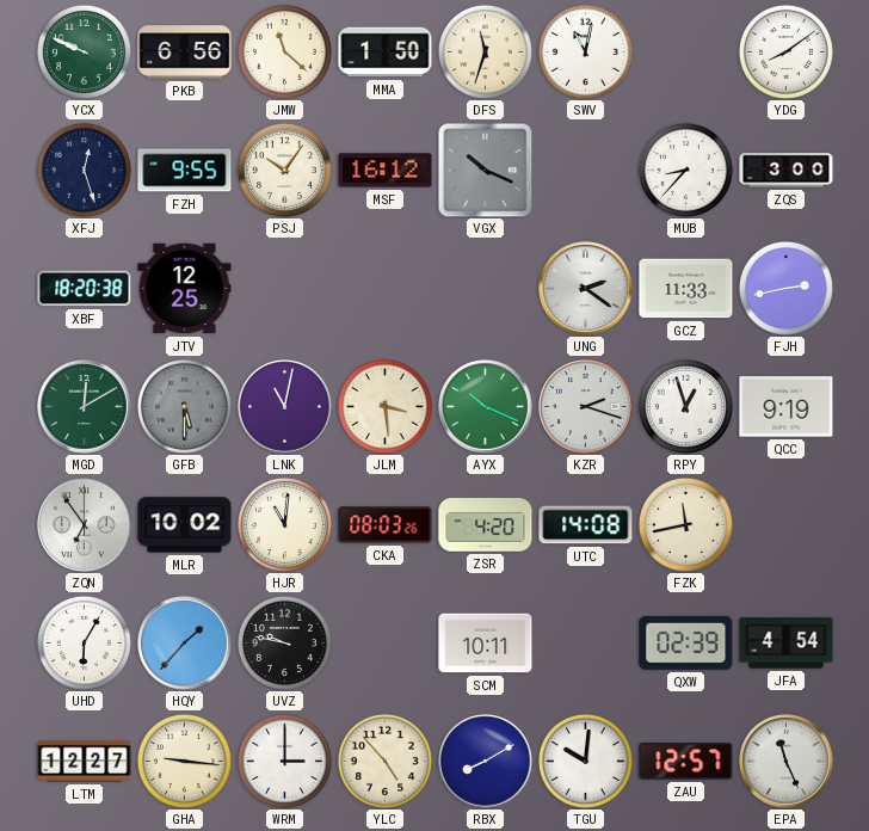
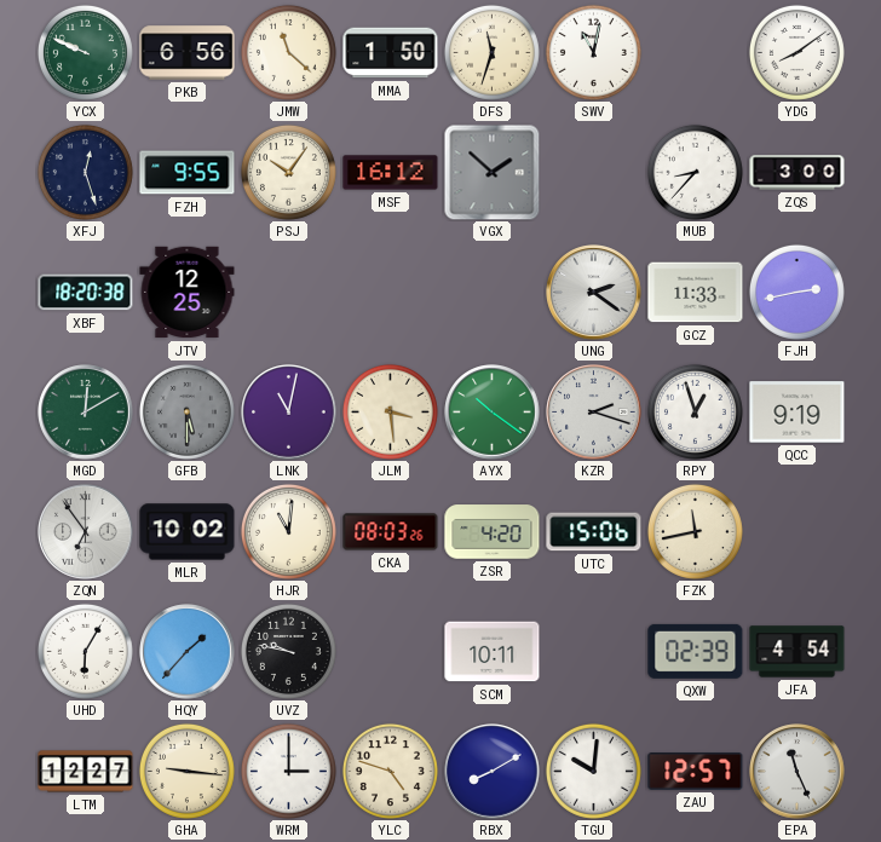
VGX: 10:19 -> 1:52
AYX: 10:19 -> 10:21
UTC: 14:08 -> 15:06
YLC: 4:53 -> 4:48
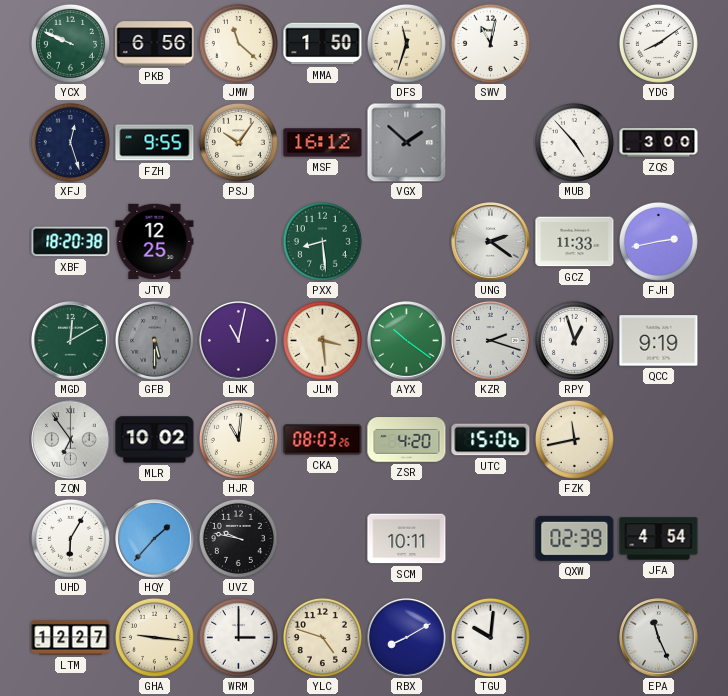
MUB: 8:37 -> 4:53
PXX: none -> 8:29
ZAU: 12:57 -> none
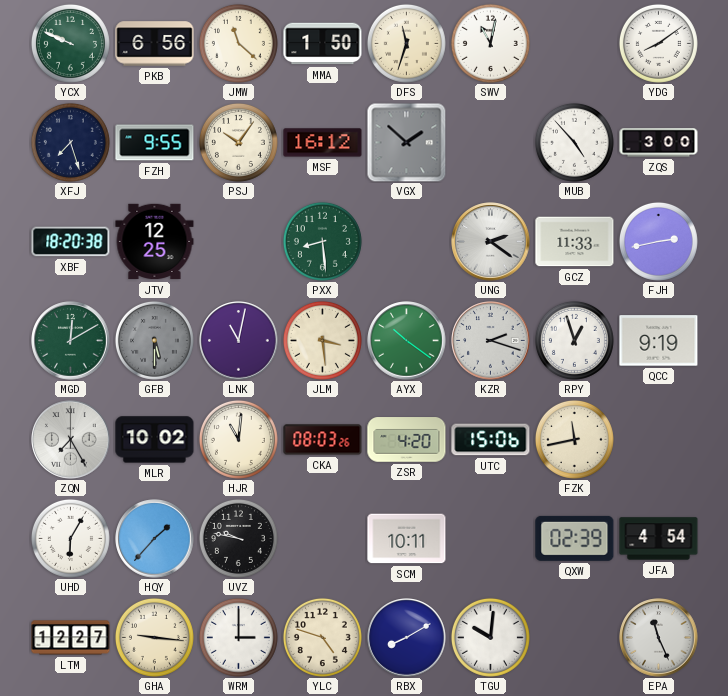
XFJ: 12:27 -> 7:27
ZQN: 6:54 -> 7:25
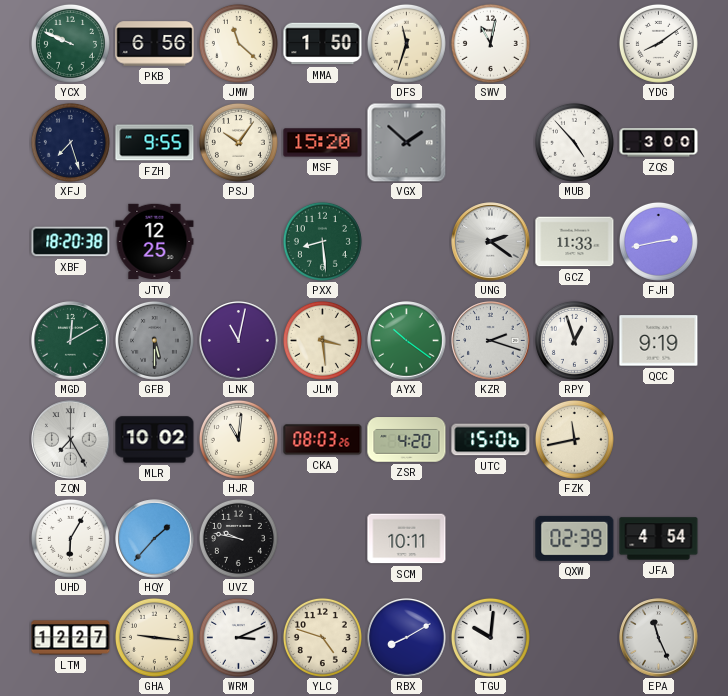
MSF: 16:12 -> 15:20
WRM: 3:00 -> 3:11
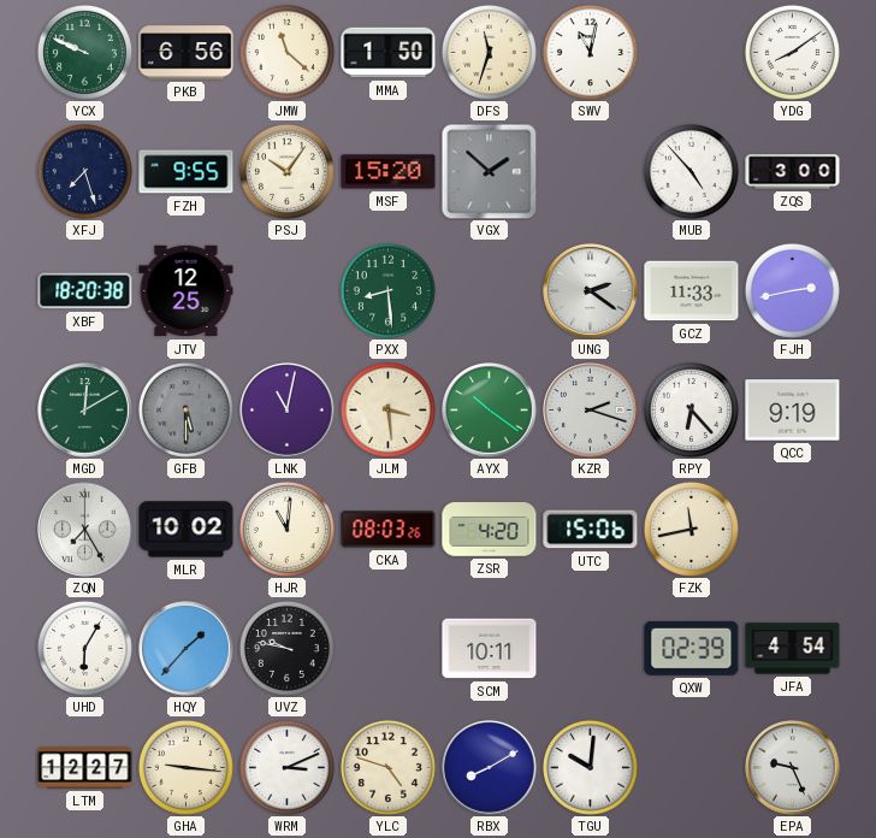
RPY: 12:57 -> 6:23
EPA: 11:26 -> 9:26
